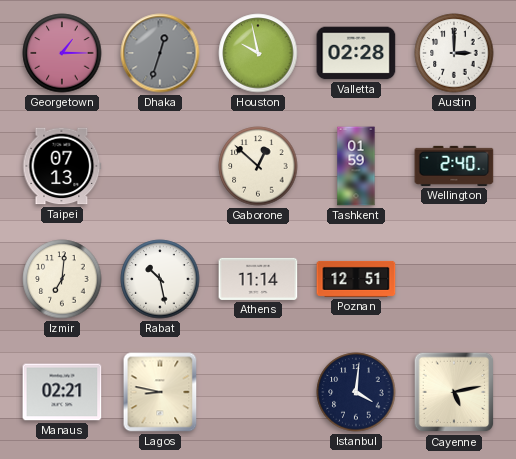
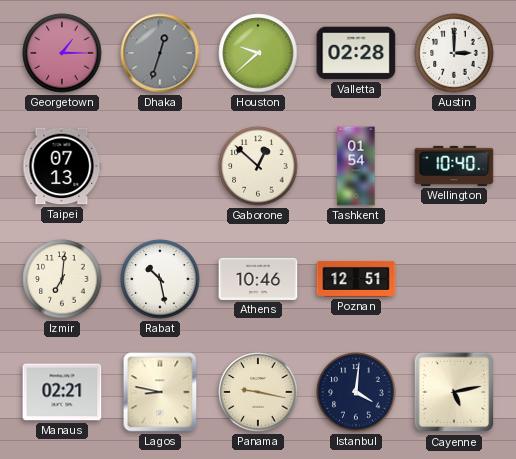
Houston: 9:58 -> 9:38
Tashkent: 01:59 -> 01:54
Wellington: 2:40 -> 10:40
Athens: 11:14 -> 10:46
Panama: none -> 9:17
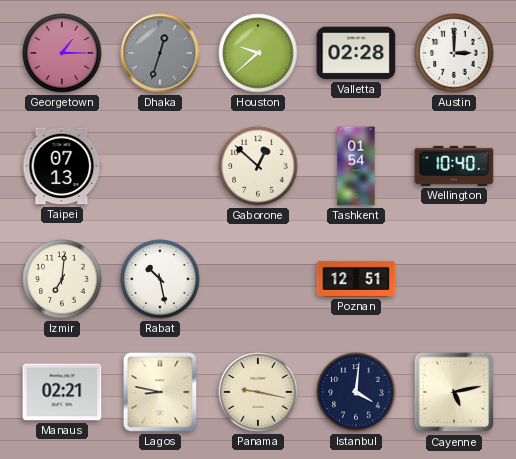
Athens: 10:46 -> none
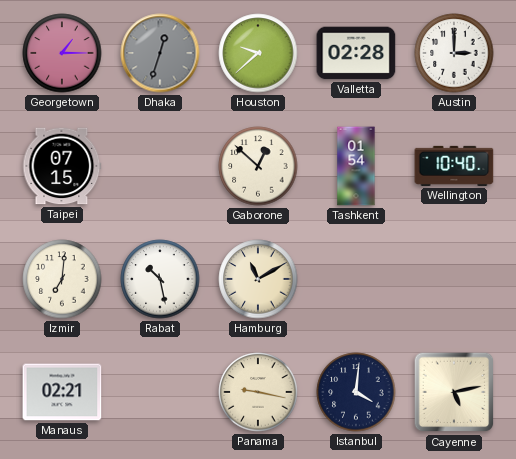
Taipei: 07:13 -> 07:15
Hamburg: none -> 11:10
Poznan: 12:51 -> none
Lagos: 8:47 -> none
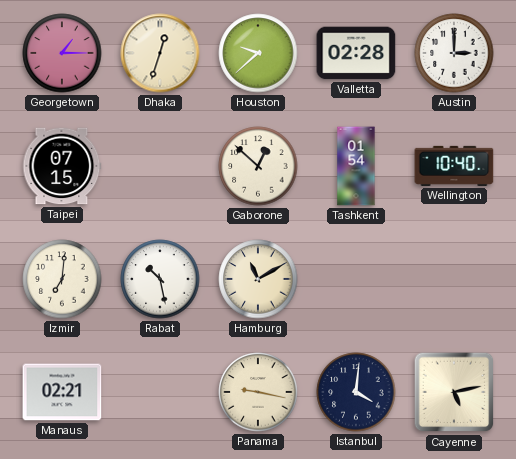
Dhaka dial: grey -> cream
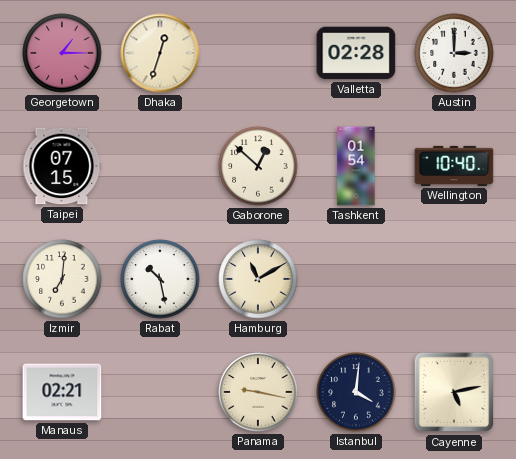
Houston: 9:38 -> none
